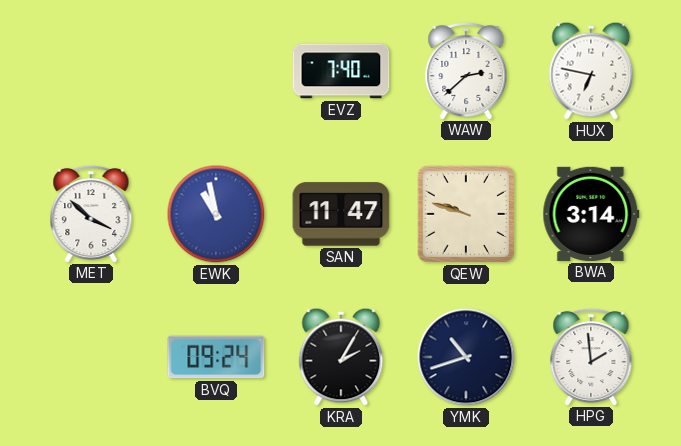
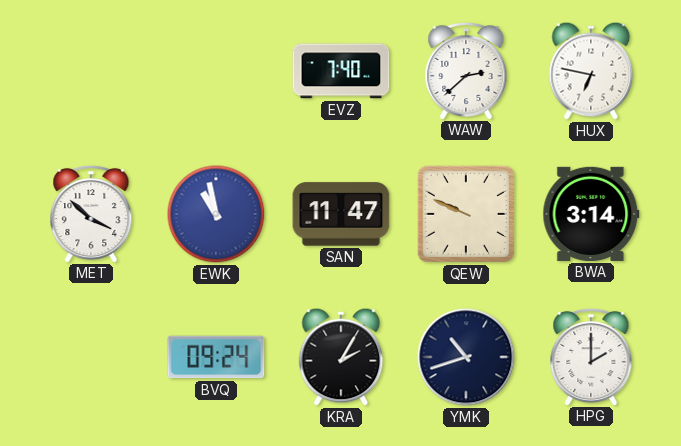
QEW: 9:48 -> 9:49
HPG: 1:59 -> 2:00
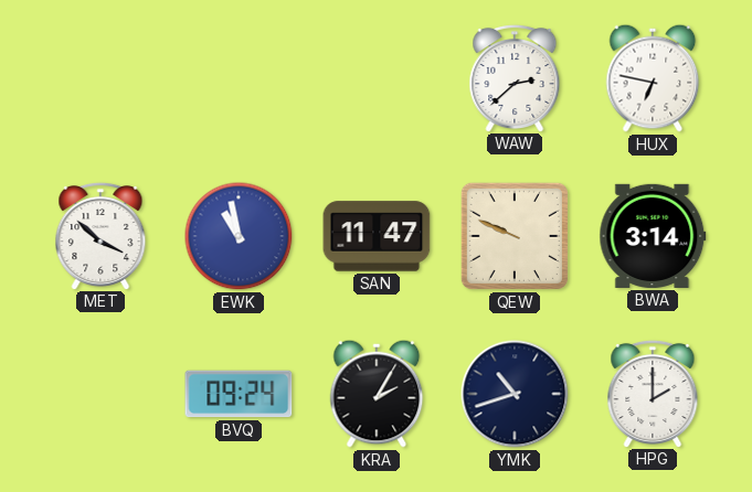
EVZ: 7:40 -> none
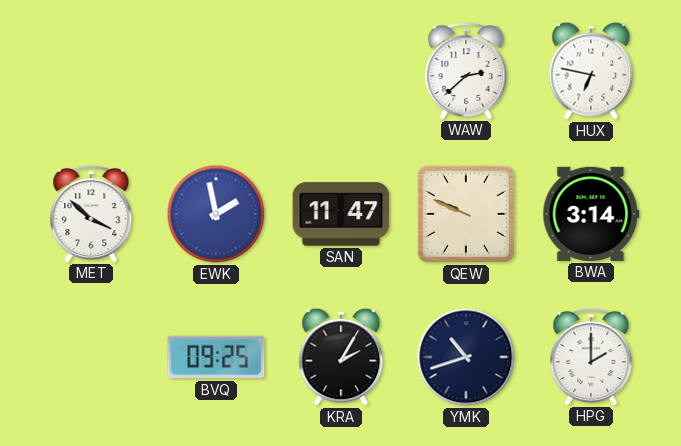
EWK: 10:58 -> 1:58
BVQ: 09:24 -> 09:25
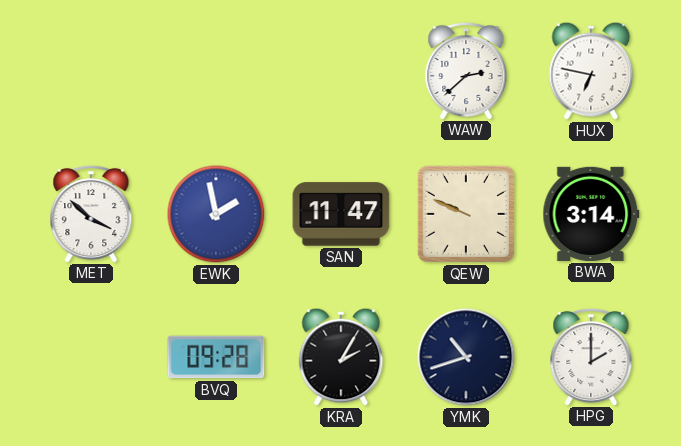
BVQ: 09:25 -> 09:28
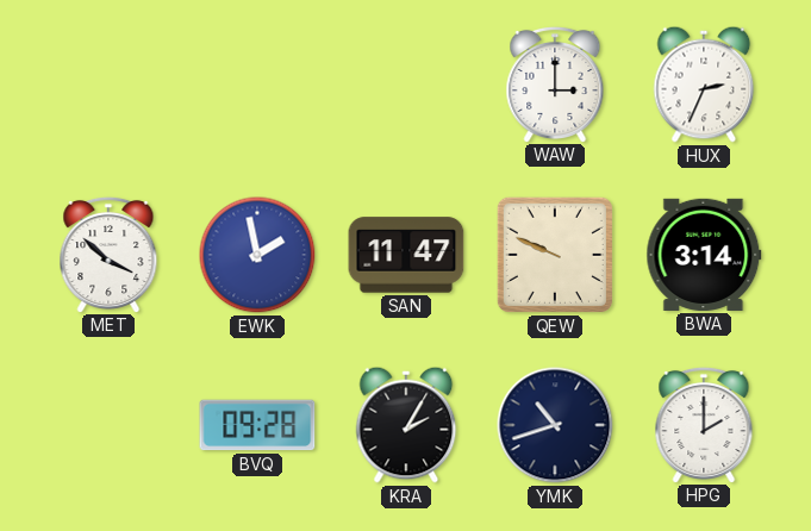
WAW: 2:38 -> 3:00
HUX: 6:47 -> 2:34
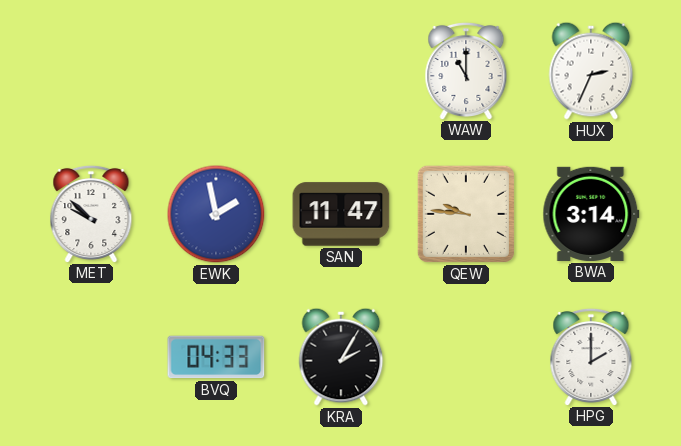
WAW: 3:00 -> 11:00
MET: 3:52 -> 9:52
QEW: 9:49 -> 9:46
BVQ: 09:28 -> 04:33
YMK: 10:42 -> none
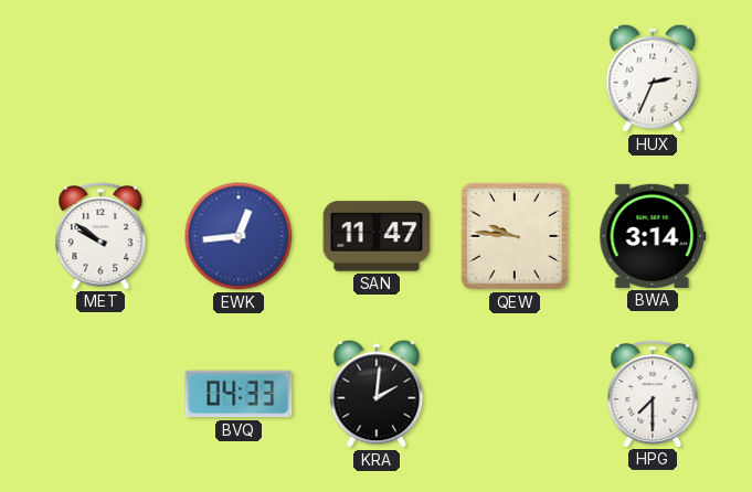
WAW: 11:00 -> none
MET: 9:52 -> 9:51
EWK: 1:58 -> 12:44
KRA: 2:05 -> 2:01
HPG: 2:00 -> 7:30
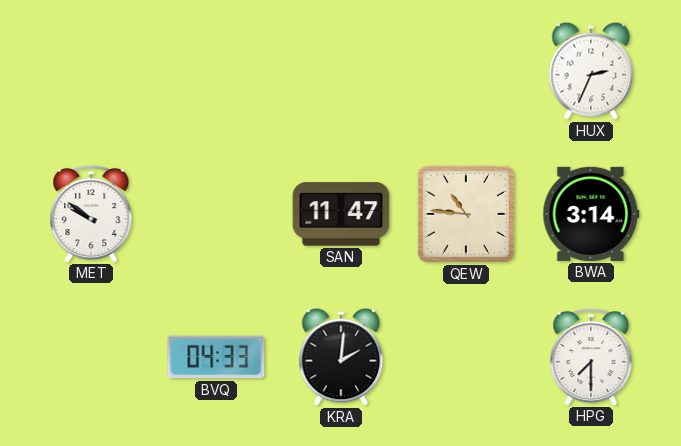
EWK: 12:44 -> none
QEW: 9:46 -> 10:46
